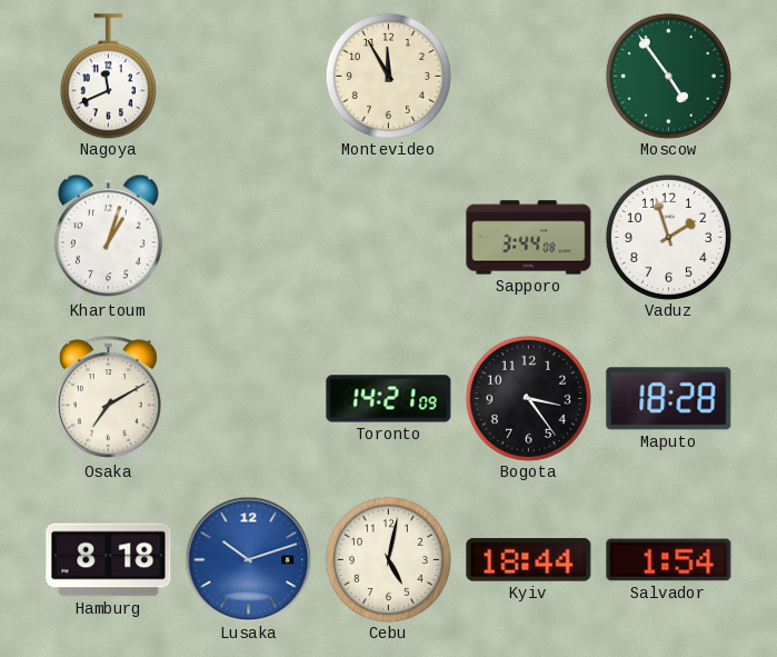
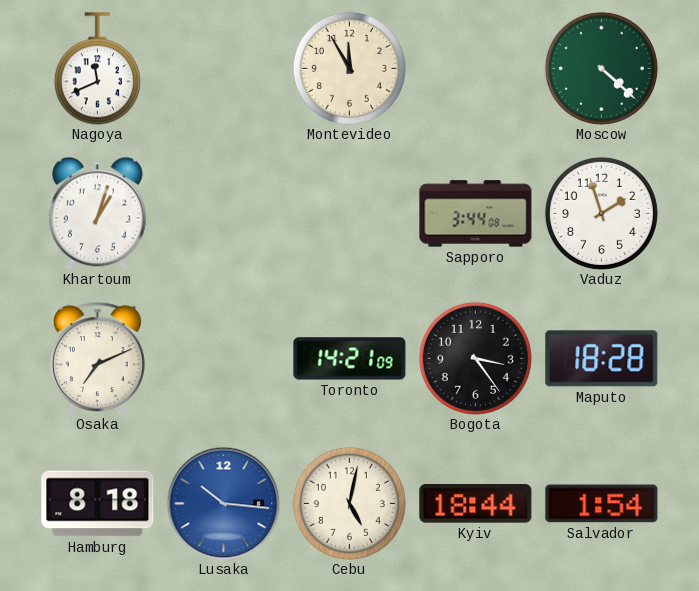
Moscow: 4:54 -> 4:22
Osaka: 7:10 -> 7:11
Lusaka: 10:12 -> 10:16
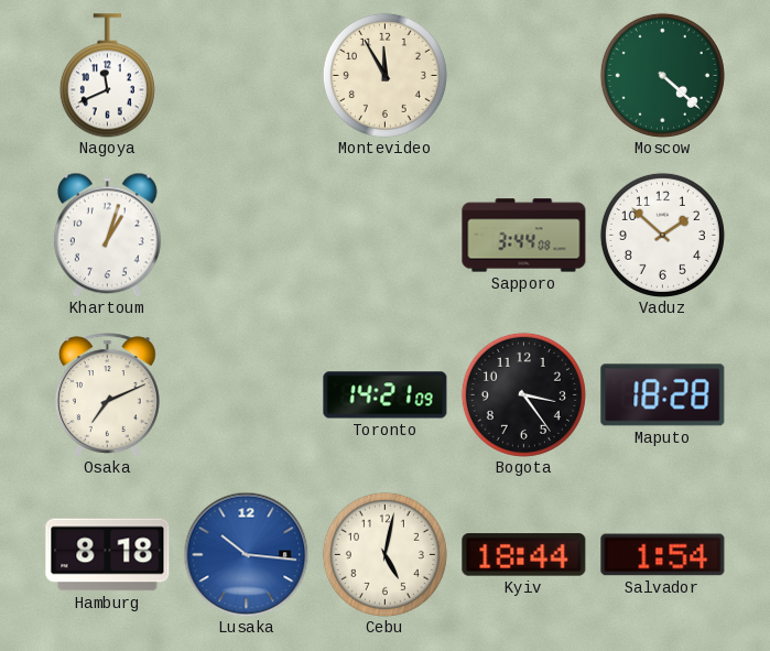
Vaduz: 1:57 -> 1:52
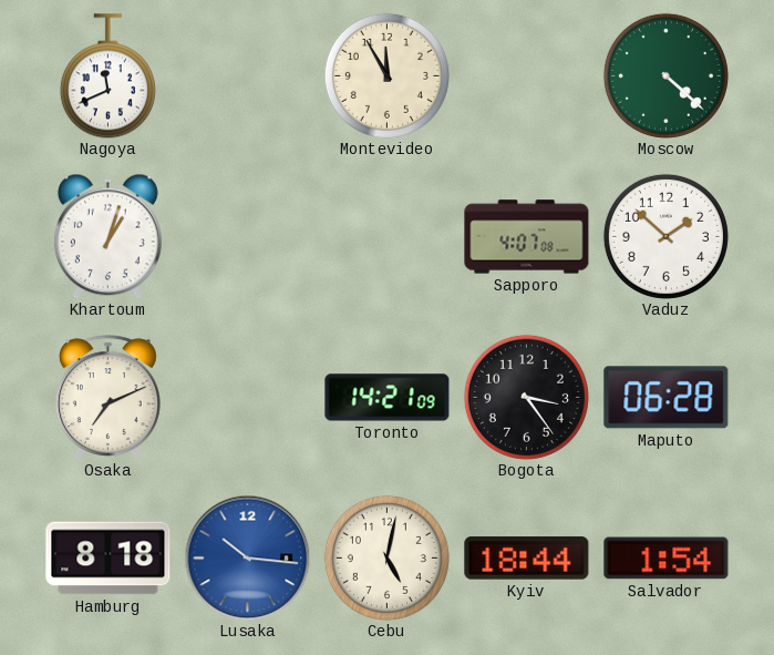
Sapporo: 3:44 -> 4:07
Maputo: 18:28 -> 06:28
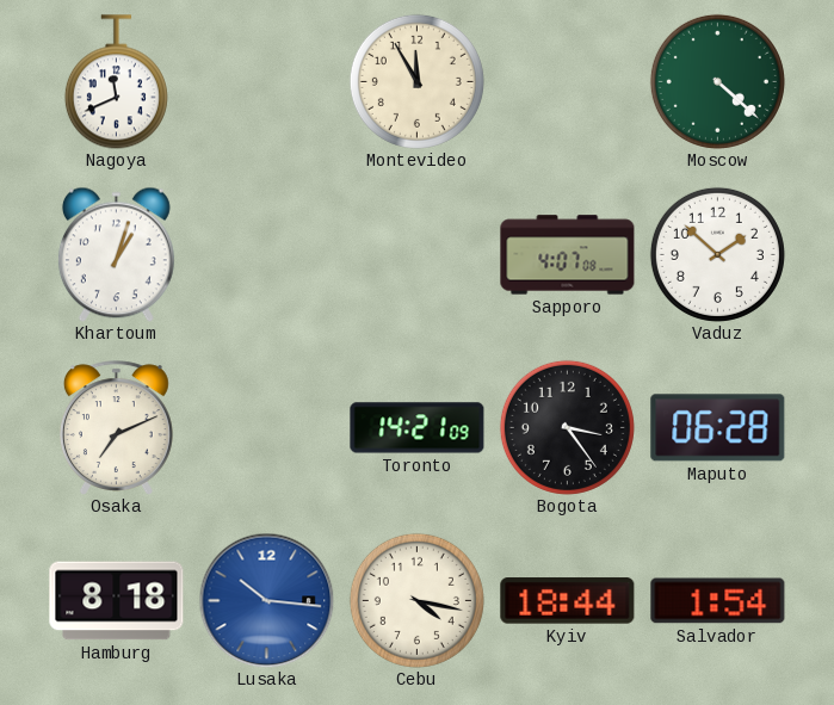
Cebu: 5:02 -> 4:17
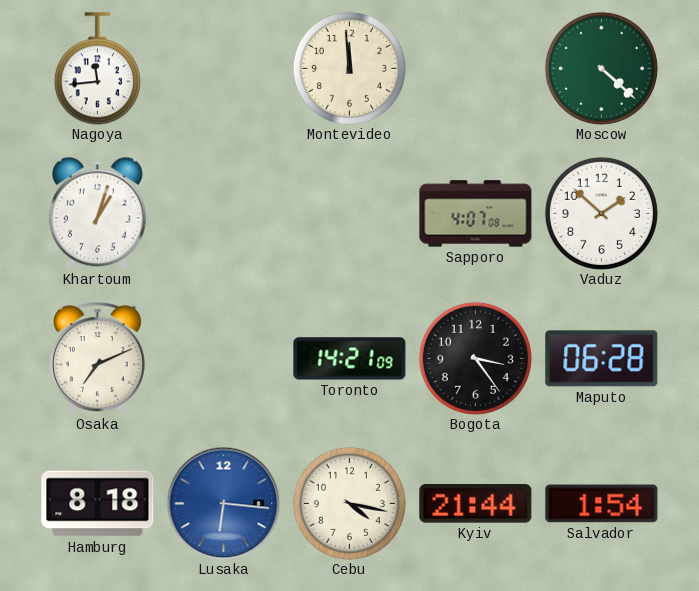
Nagoya: 11:41 -> 11:44
Montevideo: 11:55 -> 11:59
Lusaka: 10:16 -> 6:16
Kyiv: 18:44 -> 21:44
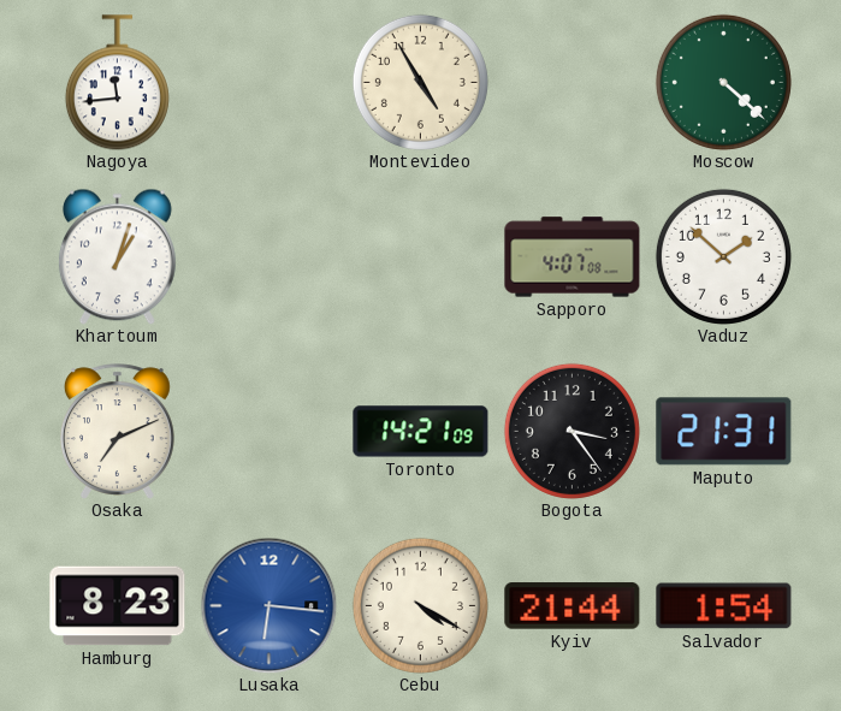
Montevideo: 11:59 -> 4:55
Maputo: 06:28 -> 21:31
Hamburg: 8:18 -> 8:23
Cebu: 4:17 -> 4:20
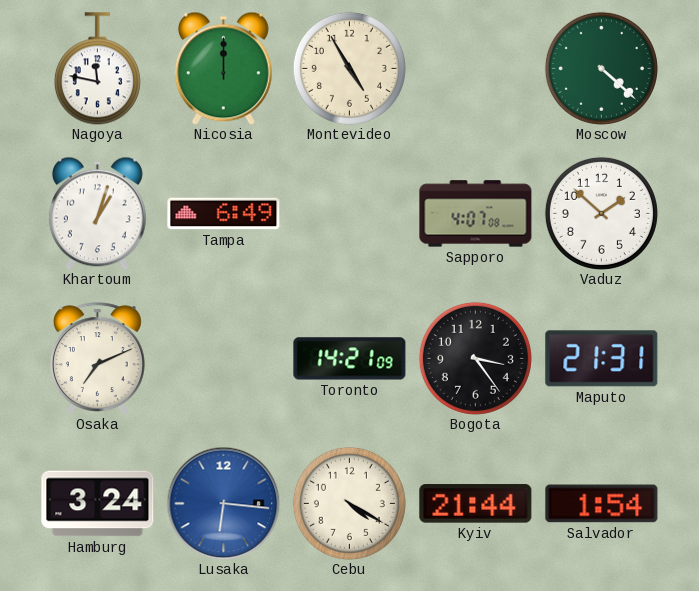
Nagoya: 11:44 -> 11:47
Nicosia: none -> 12:00
Tampa: none -> 6:49
Hamburg: 8:23 -> 3:24
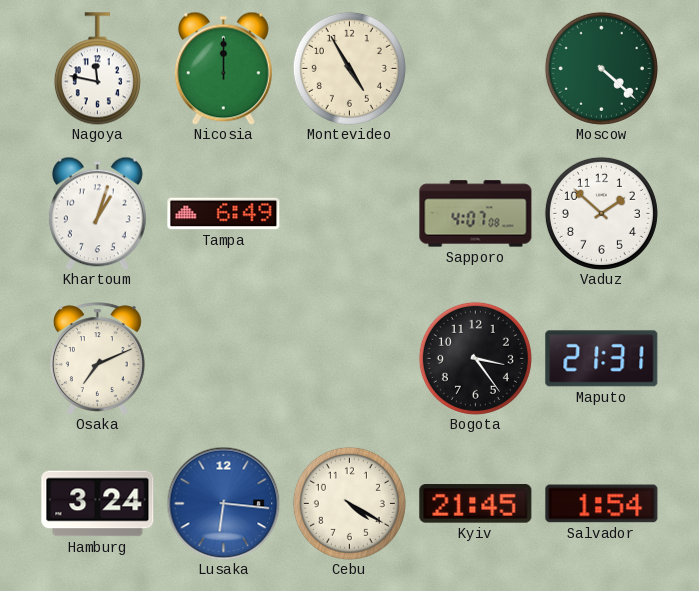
Toronto: 14:21 -> none
Kyiv: 21:44 -> 21:45
